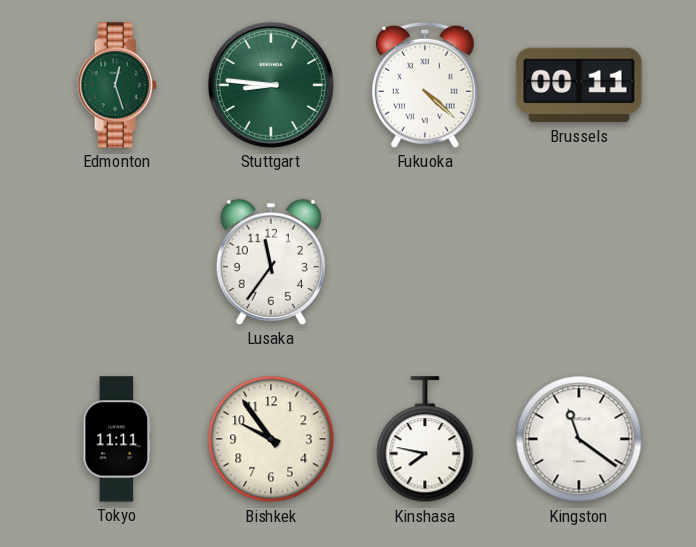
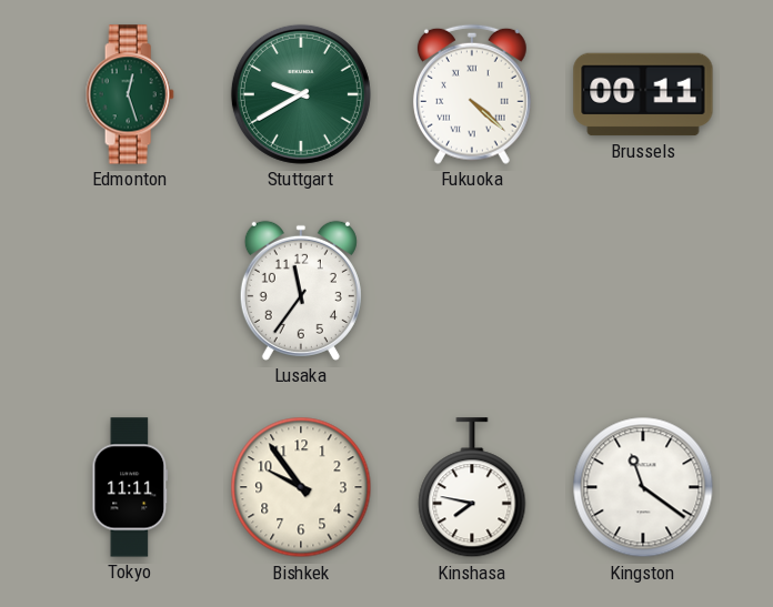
Stuttgart: 8:46 -> 9:40
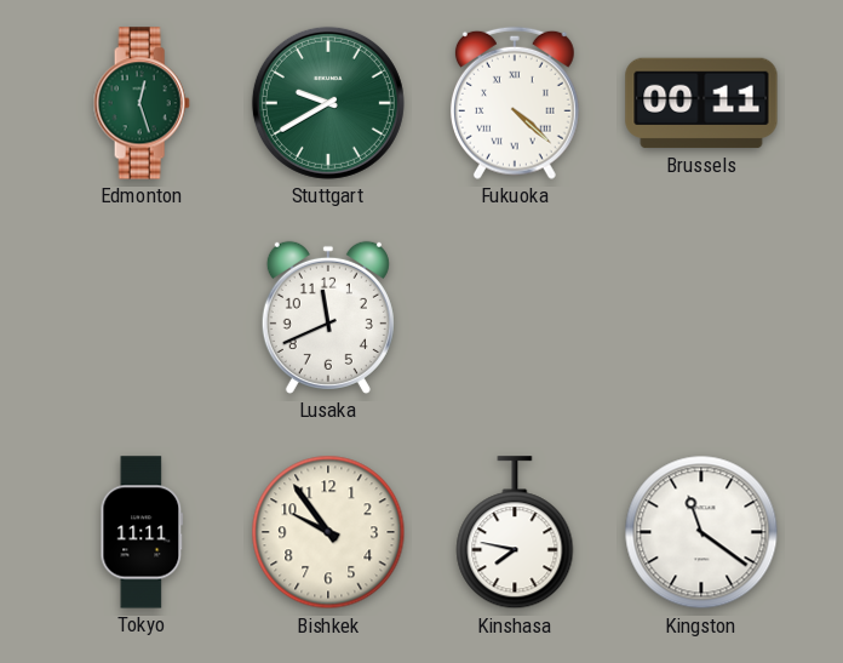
Lusaka: 11:36 -> 11:41
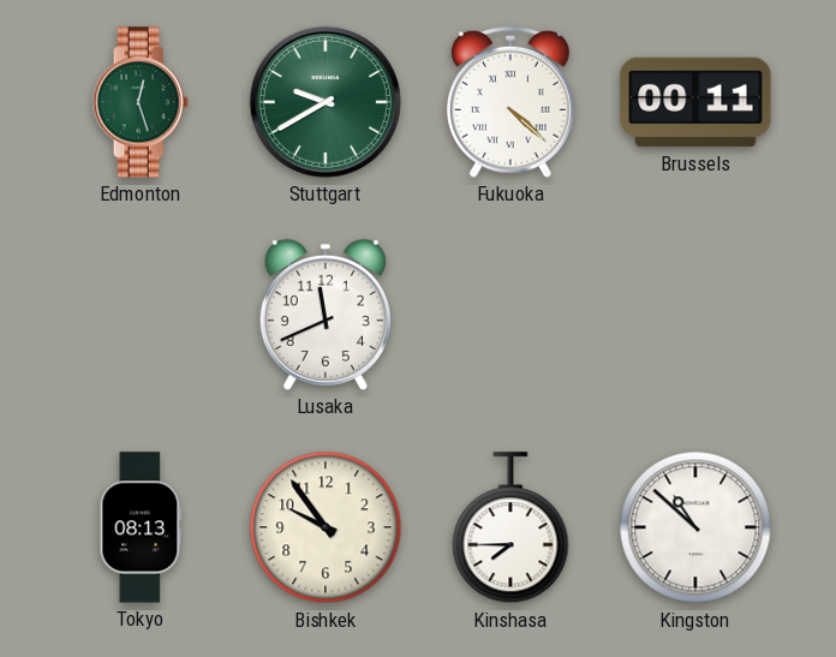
Tokyo: 11:11 -> 08:13
Kinshasa: 7:47 -> 7:45
Kingston: 11:21 -> 10:52
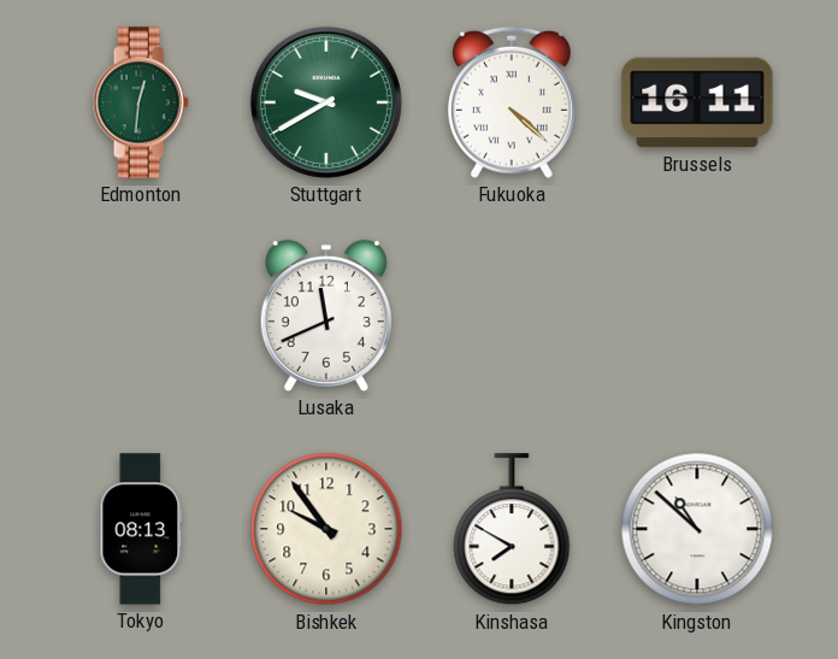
Edmonton: 12:27 -> 12:31
Brussels: 00:11 -> 16:11
Kinshasa: 7:45 -> 7:50
